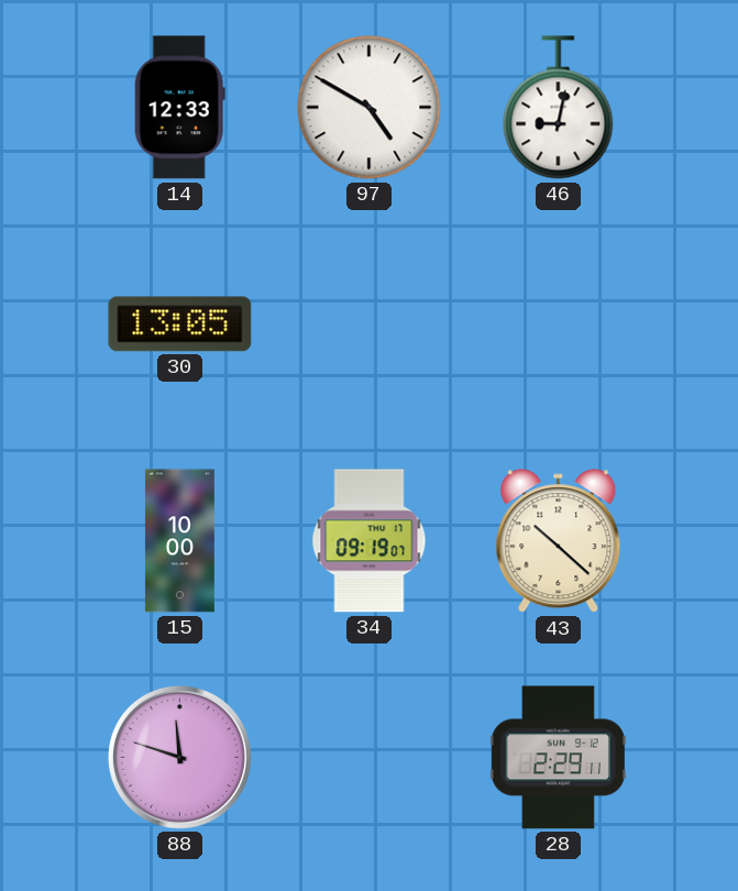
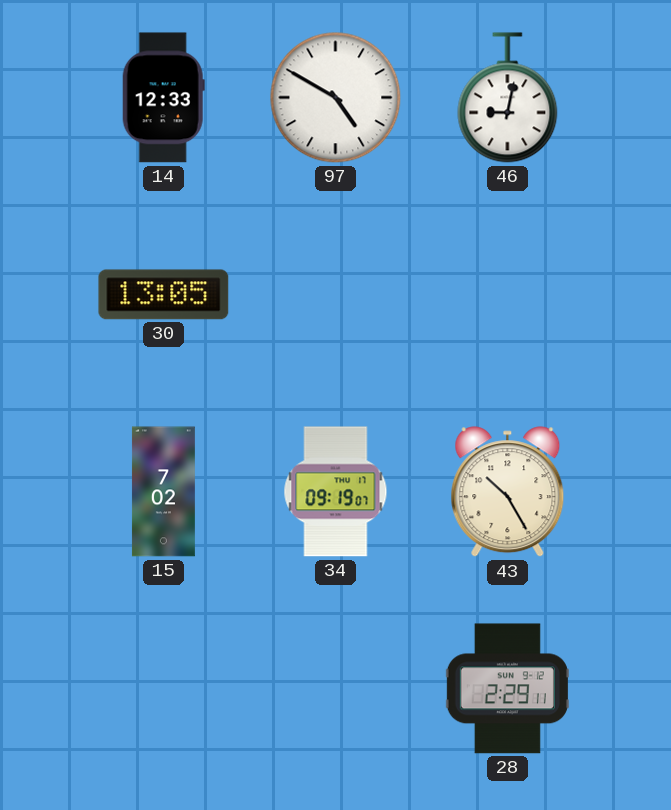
15: 10:00 -> 7:02
43: 10:22 -> 10:25
88: 11:48 -> none
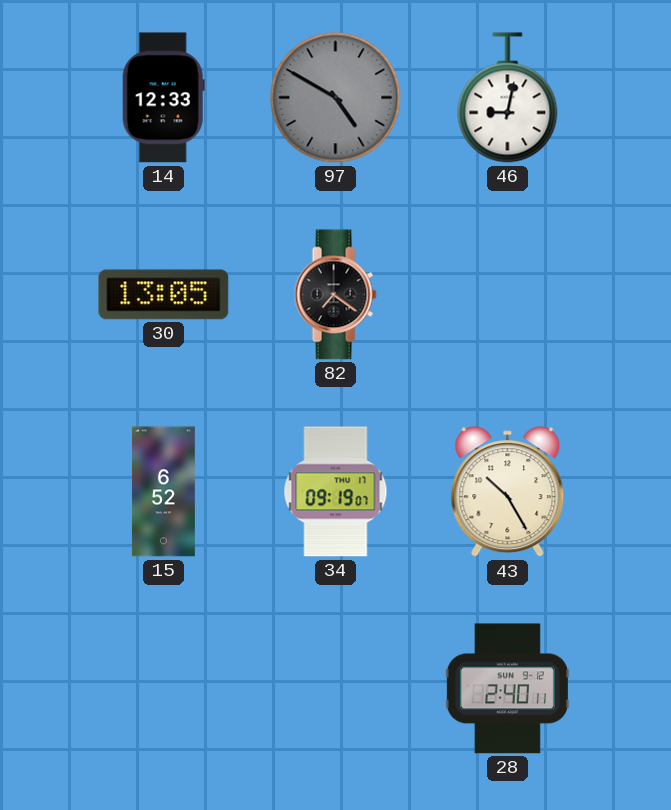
97 dial: white -> grey
82: none -> 7:21
15: 7:02 -> 6:52
28: 2:29 -> 2:40
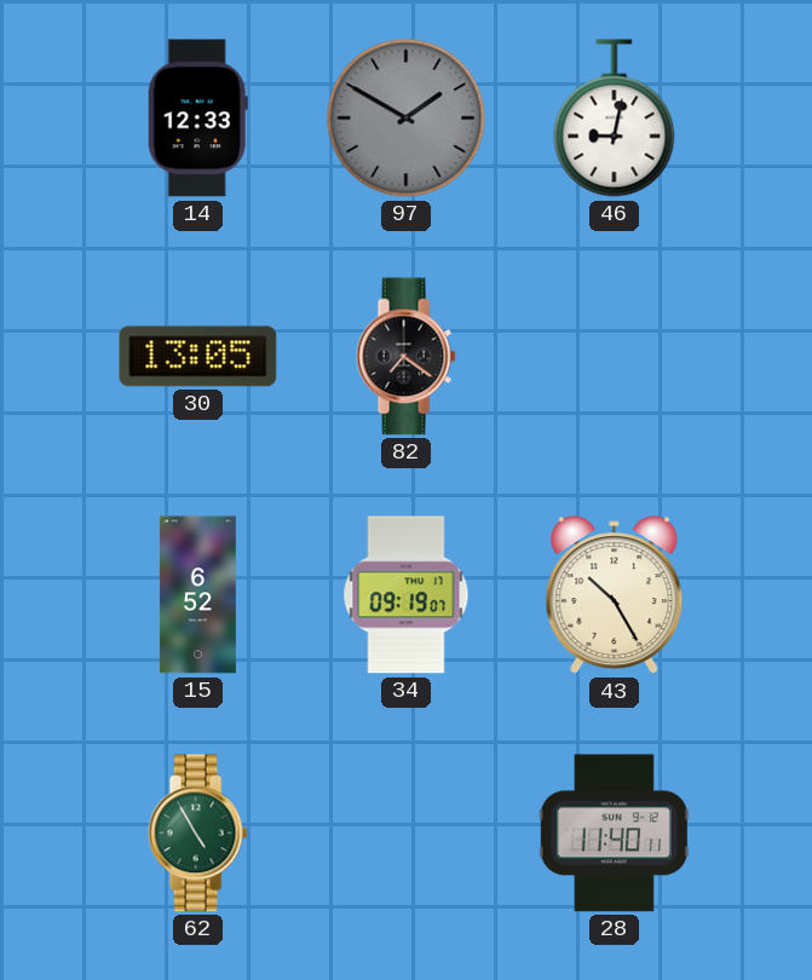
97: 4:50 -> 1:50
62: none -> 4:55
28: 2:40 -> 11:40
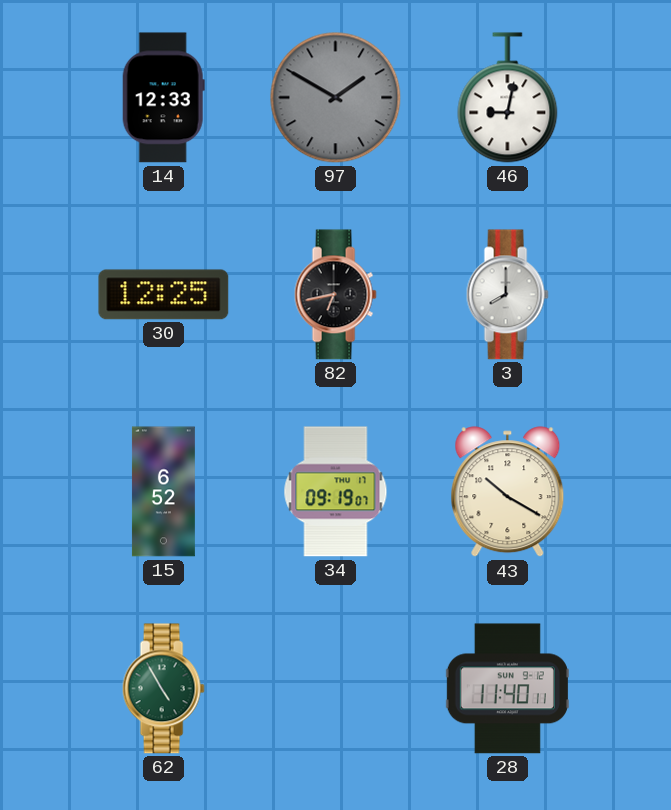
30: 13:05 -> 12:25
82: 7:21 -> 6:43
3: none -> 8:00
43: 10:25 -> 10:20
